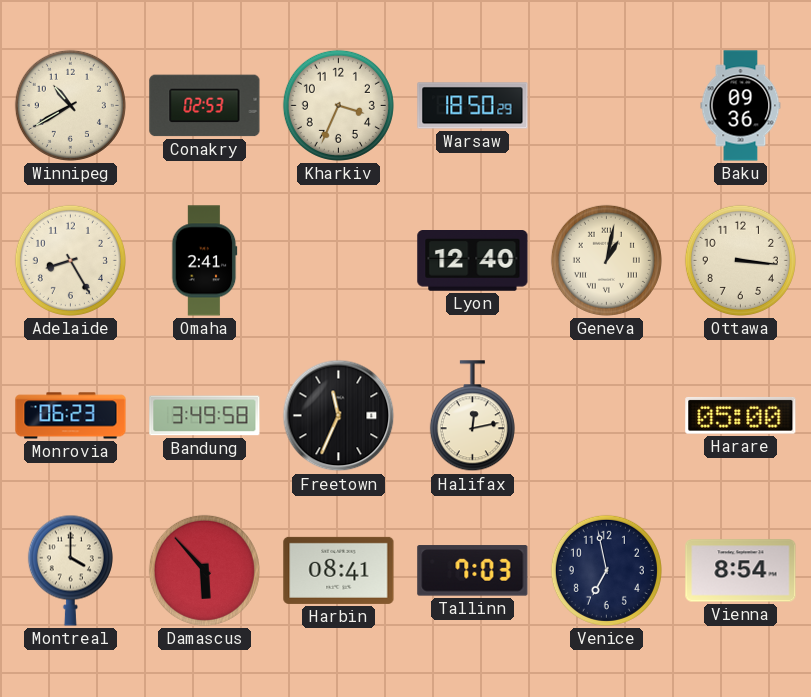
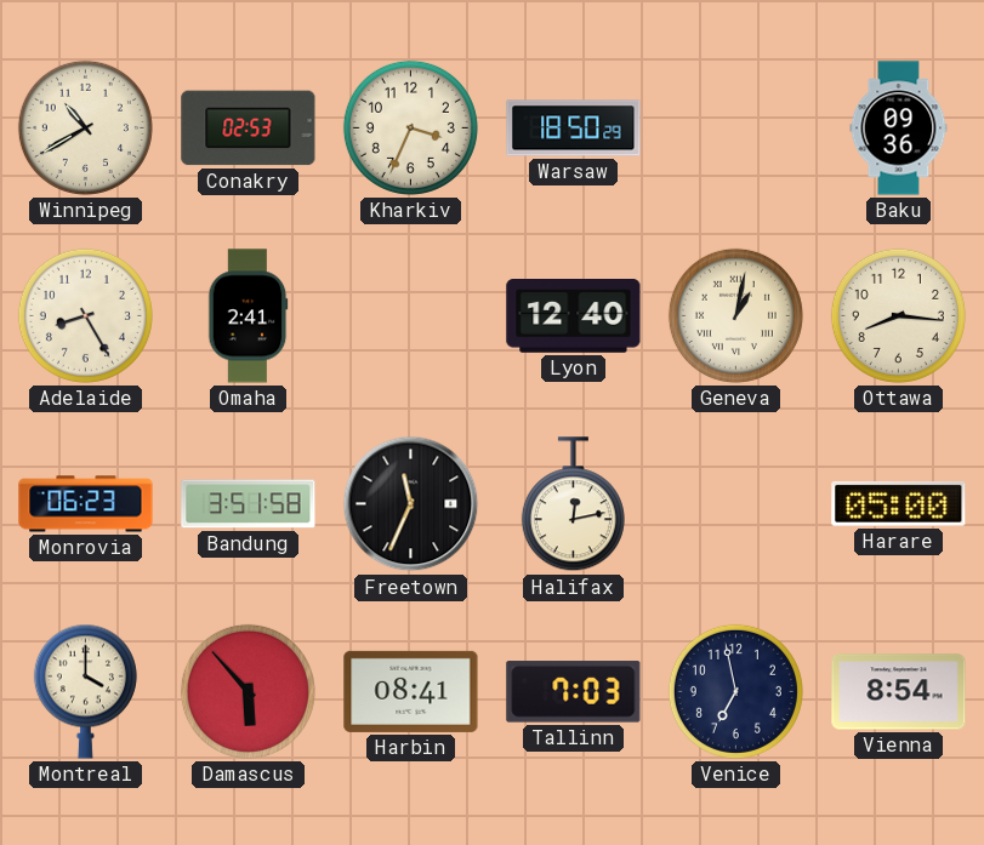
Ottawa: 3:16 -> 8:16
Bandung: 3:49 -> 3:51
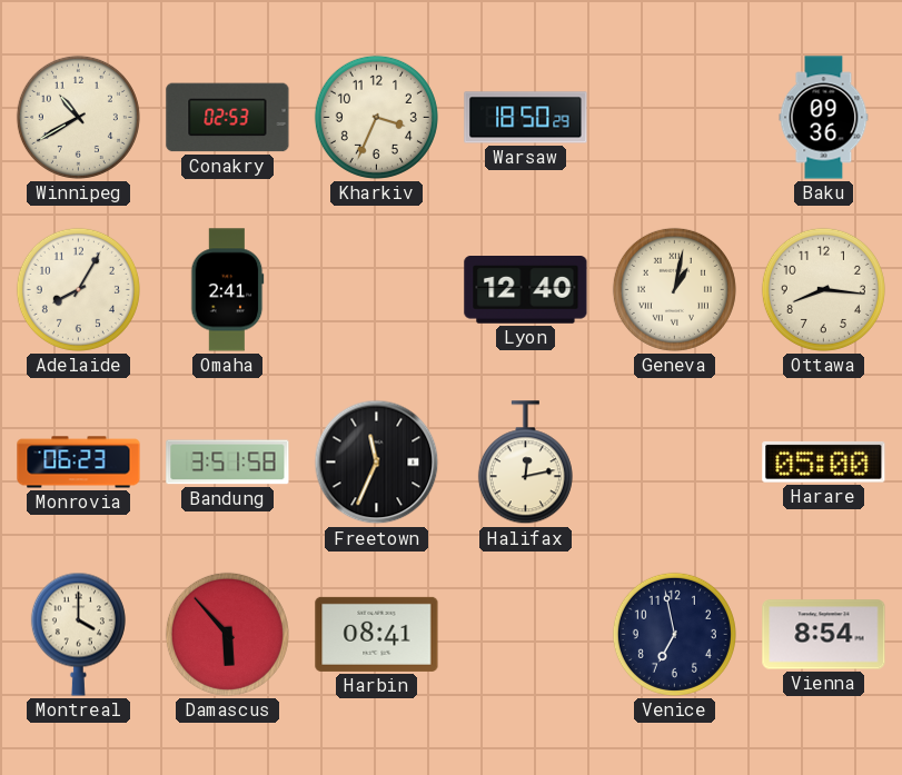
Adelaide: 8:25 -> 8:05
Tallinn: 7:03 -> none
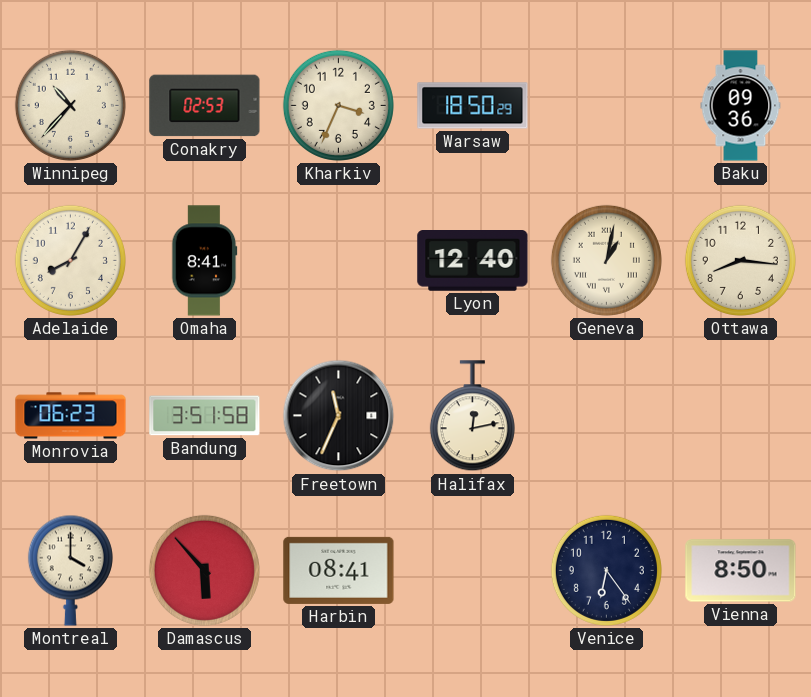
Winnipeg: 10:40 -> 10:37
Omaha: 2:41 -> 8:41
Harare: 05:00 -> none
Venice: 6:58 -> 6:24
Vienna: 8:54 -> 8:50
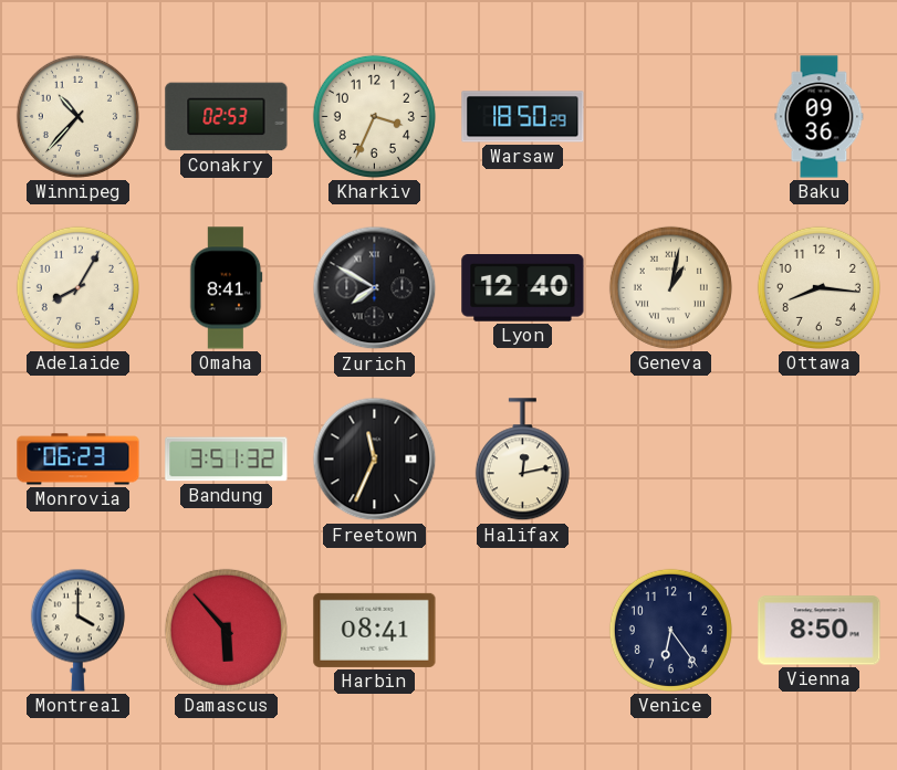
Zurich: none -> 7:50
Bandung: 3:51:58 -> 3:51:32
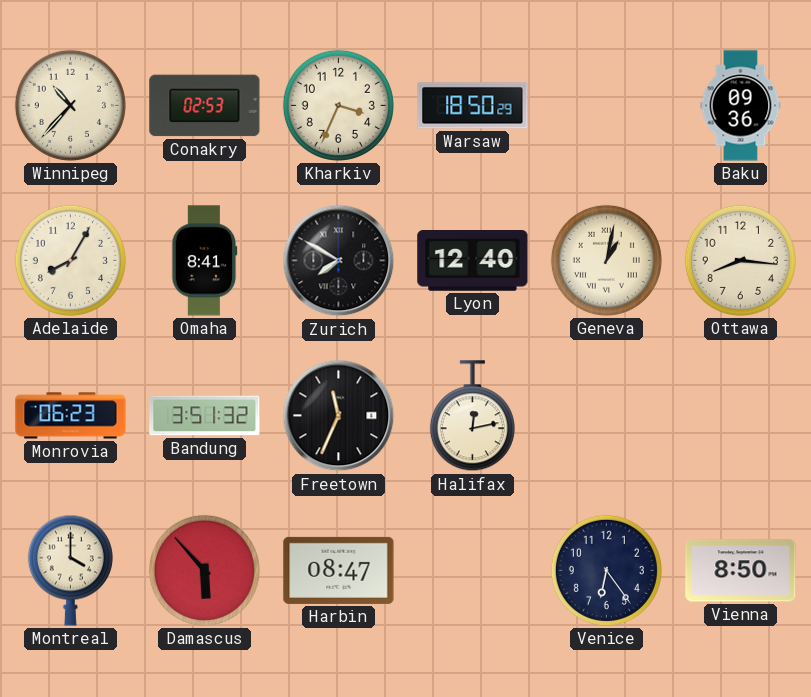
Harbin: 08:41 -> 08:47
